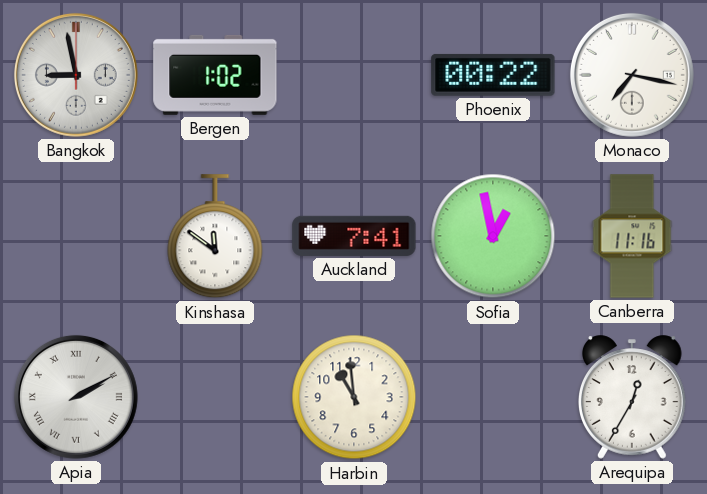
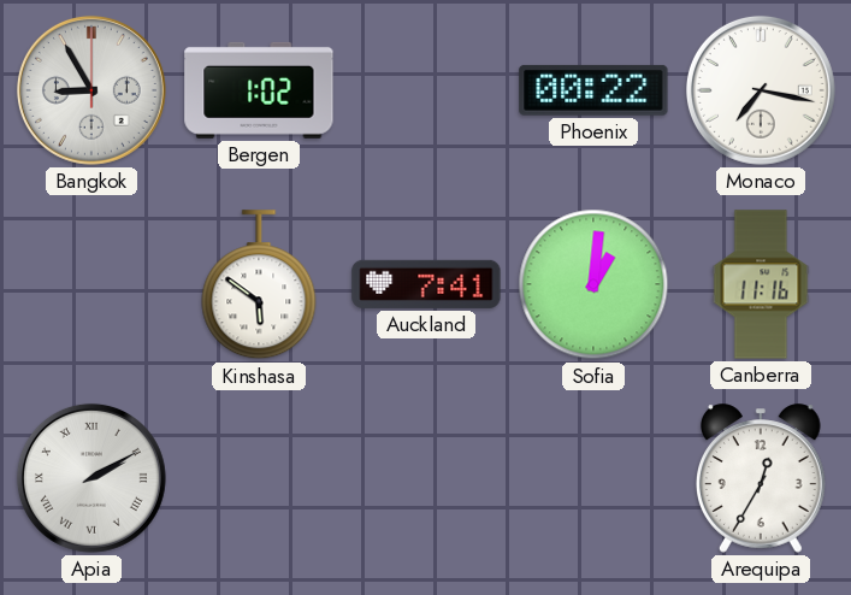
Bangkok: 8:58 -> 8:55
Kinshasa: 11:51 -> 5:51
Sofia: 12:58 -> 1:01
Harbin: 10:59 -> none
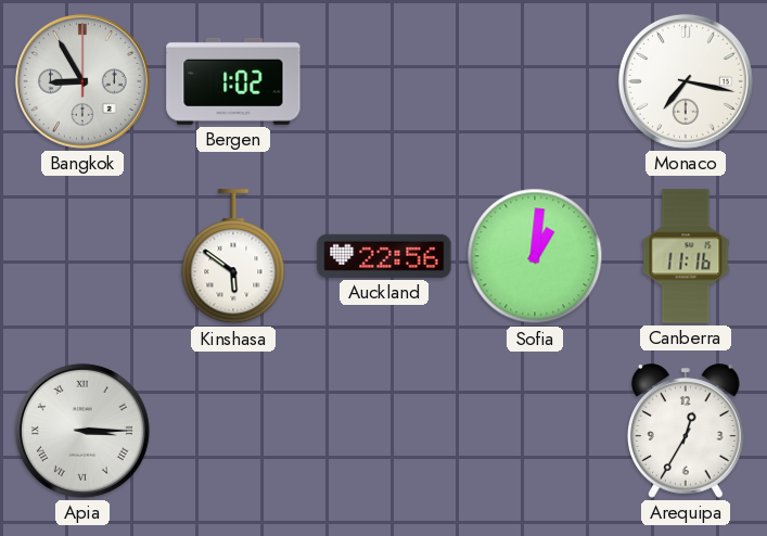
Phoenix: 00:22 -> none
Auckland: 7:41 -> 22:56
Apia: 2:10 -> 3:15
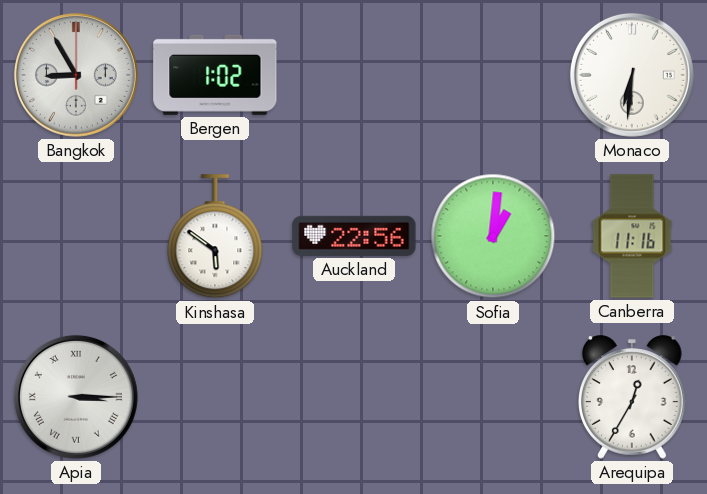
Monaco: 7:17 -> 6:31
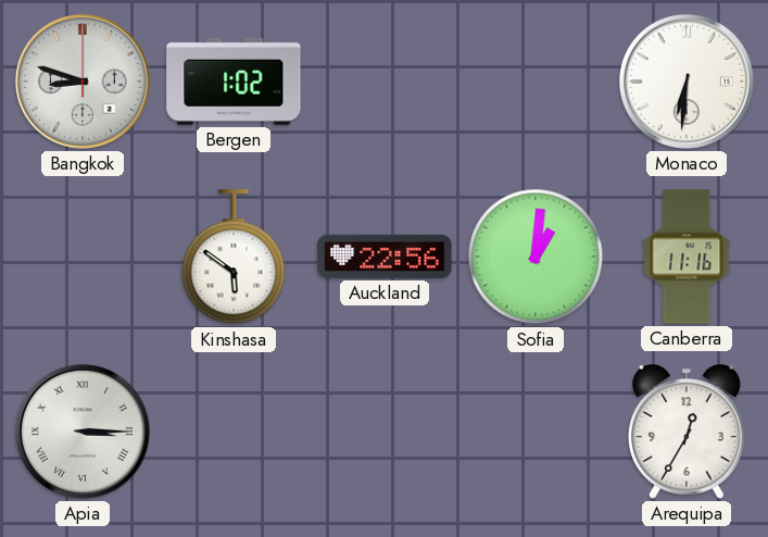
Bangkok: 8:55 -> 8:48
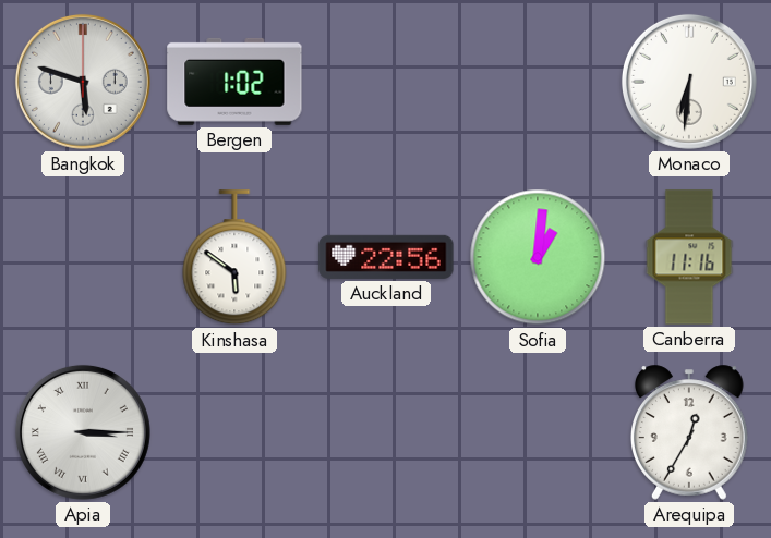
Bangkok: 8:48 -> 5:48
